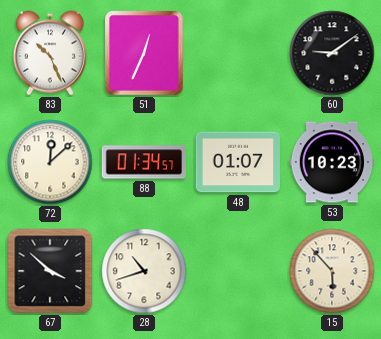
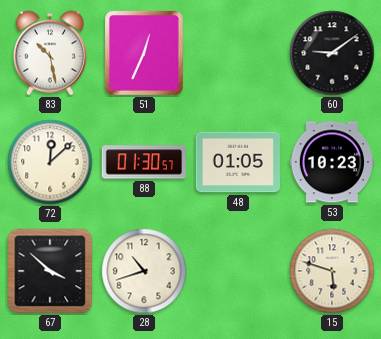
83: 10:26 -> 10:28
88: 01:34 -> 01:30
48: 01:07 -> 01:05
15: 5:53 -> 5:48
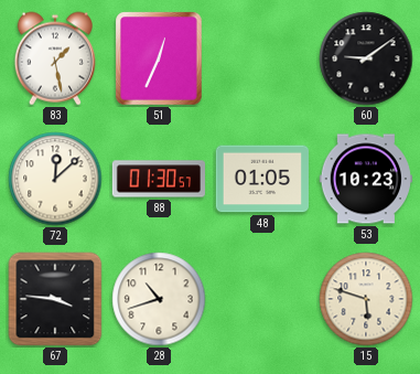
83: 10:28 -> 1:28
67: 3:52 -> 3:46
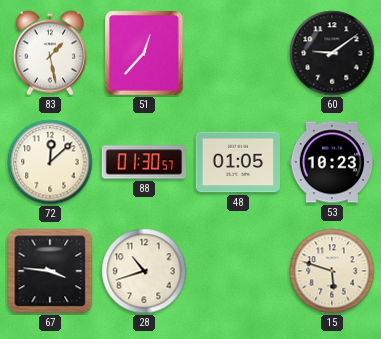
51: 12:34 -> 12:37
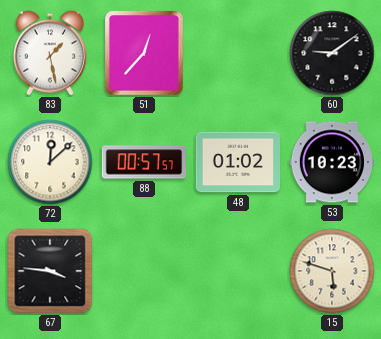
88: 01:30 -> 00:57
48: 01:05 -> 01:02
28: 10:42 -> none
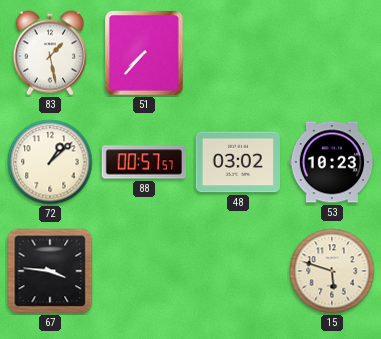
51: 12:37 -> 7:37
60: 9:09 -> none
72: 12:08 -> 1:08
48: 01:02 -> 03:02
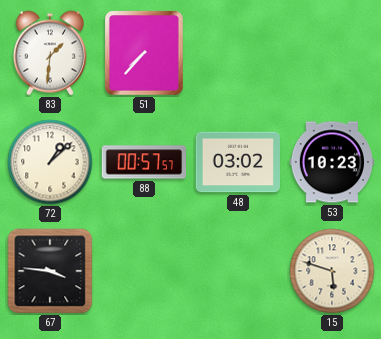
83: 1:28 -> 1:31
